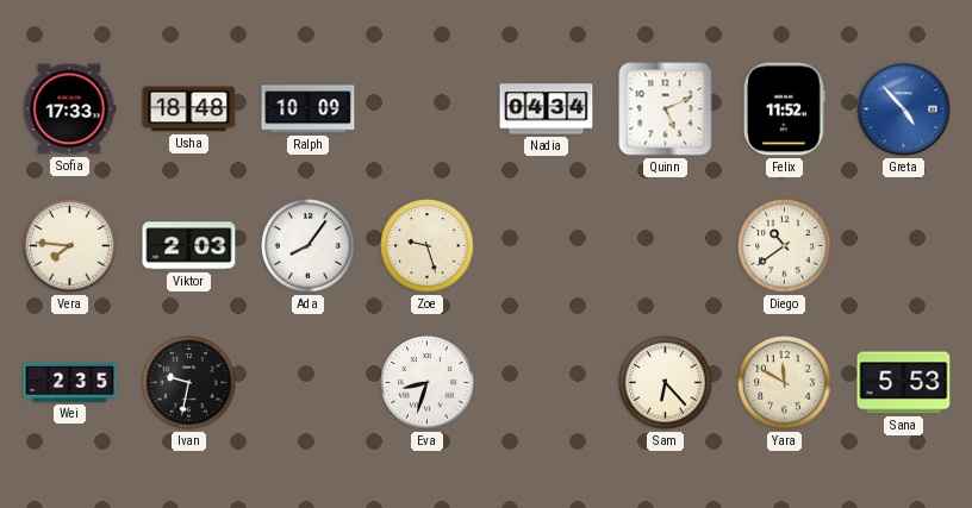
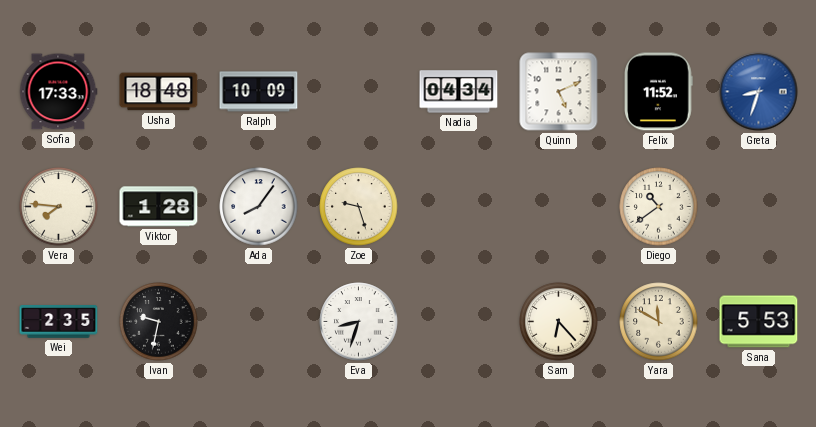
Greta: 4:53 -> 8:33
Viktor: 2:03 -> 1:28
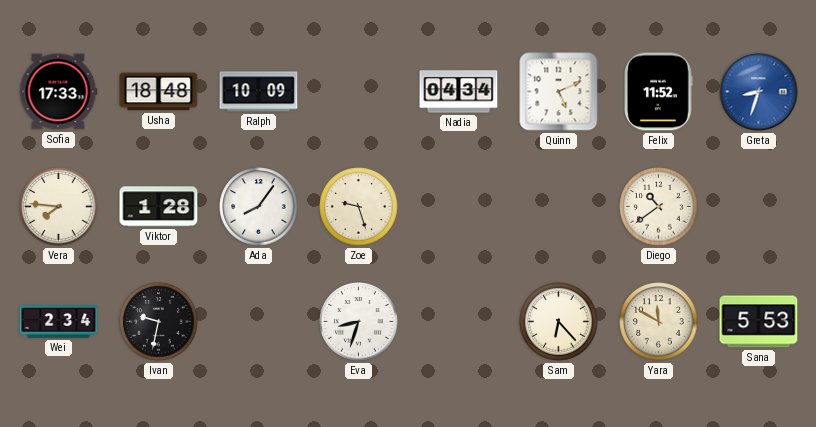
Wei: 2:35 -> 2:34
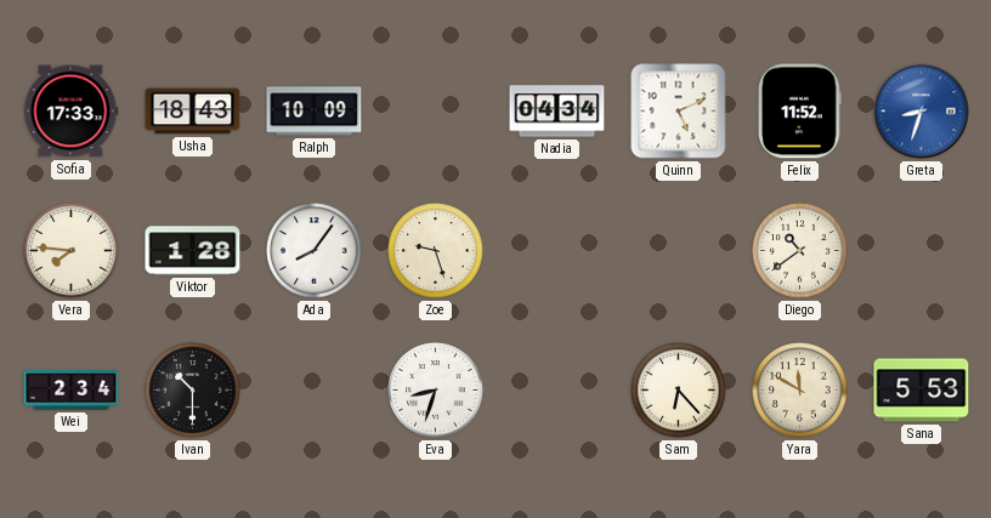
Usha: 18:48 -> 18:43
Ivan: 9:32 -> 10:30
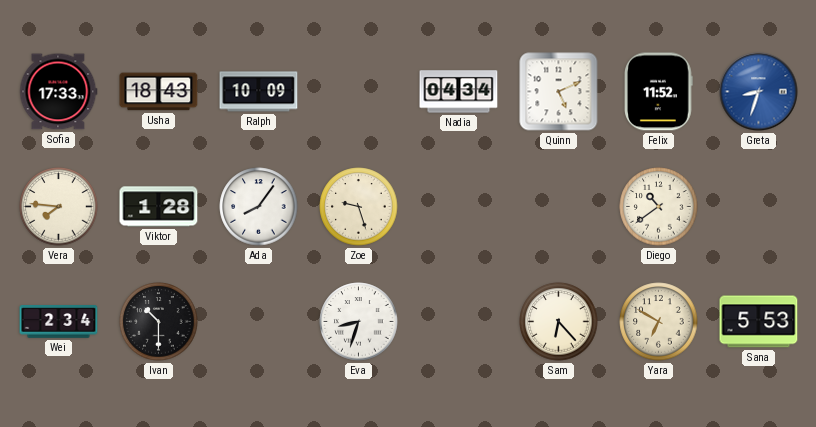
Yara: 11:50 -> 6:50
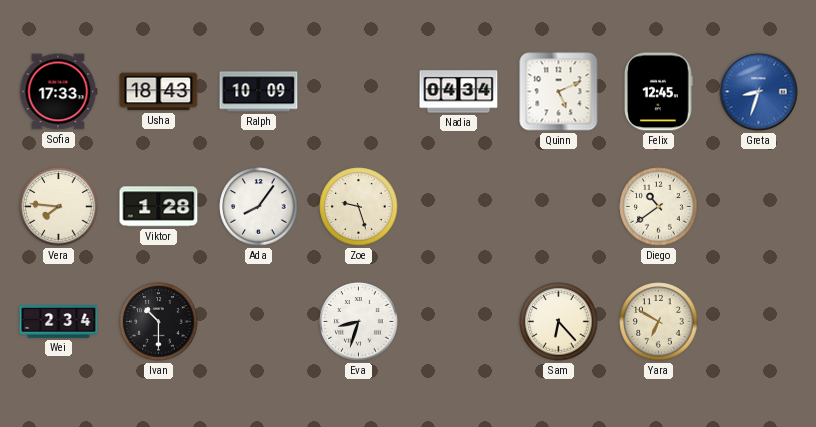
Felix: 11:52 -> 12:45
Sana: 5:53 -> none
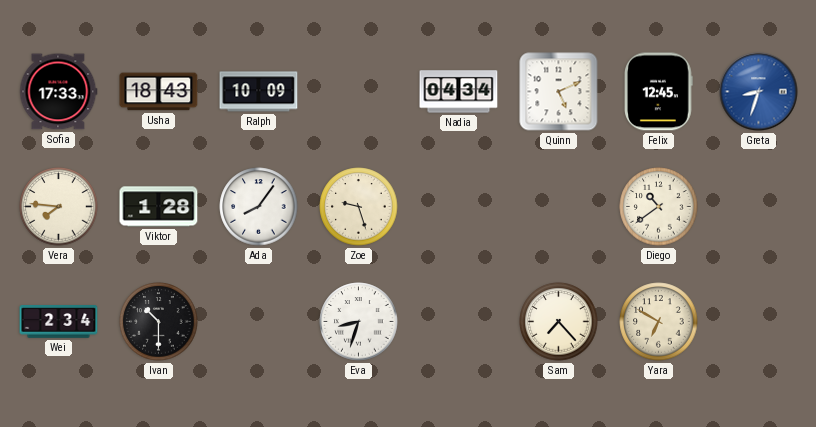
Sam: 6:23 -> 7:23
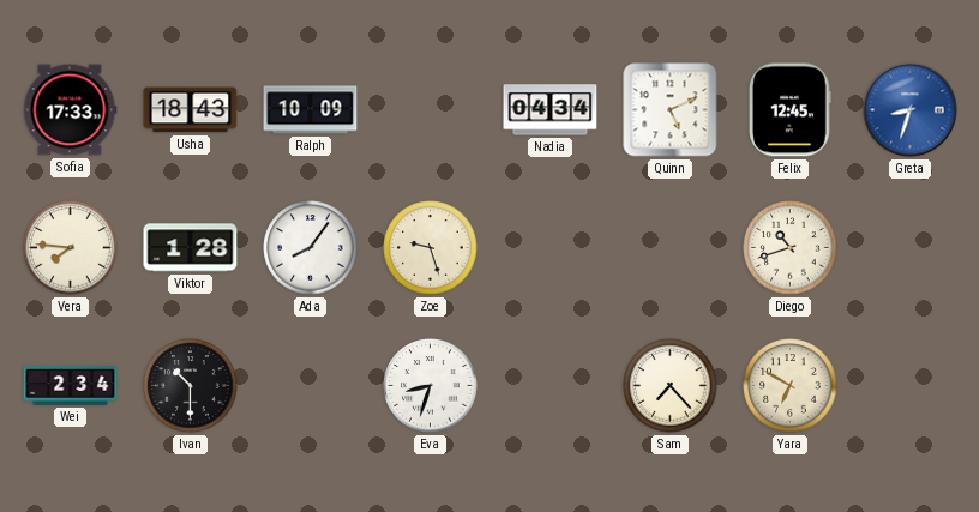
Diego: 10:39 -> 10:42
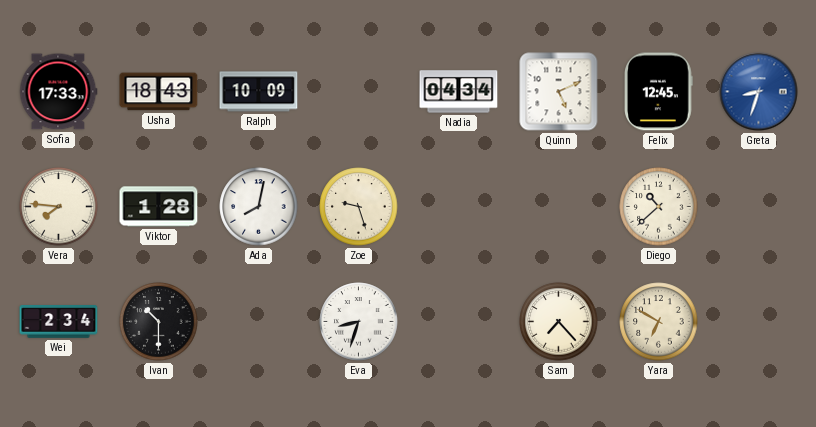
Ada: 8:06 -> 8:02
Diego: 10:42 -> 10:38
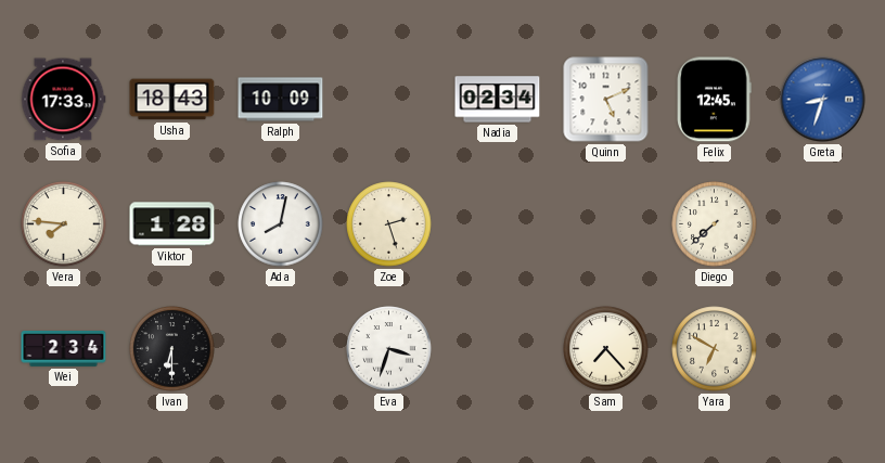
Nadia: 04:34 -> 02:34
Zoe: 9:27 -> 2:27
Diego: 10:38 -> 7:38
Ivan: 10:30 -> 6:30
Eva: 8:33 -> 3:33
